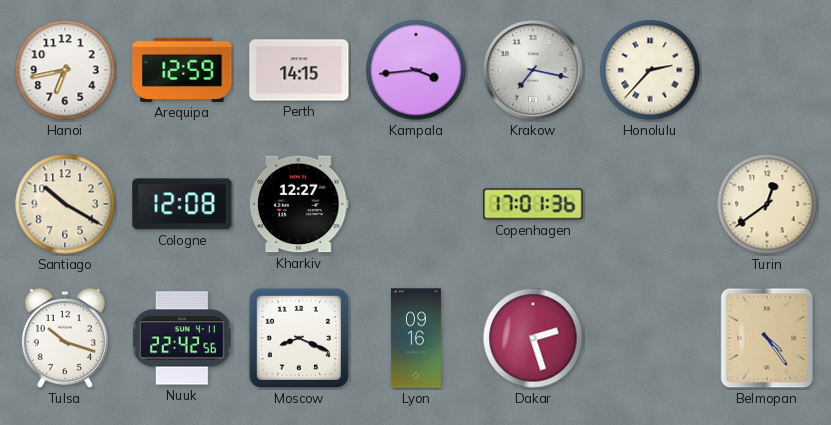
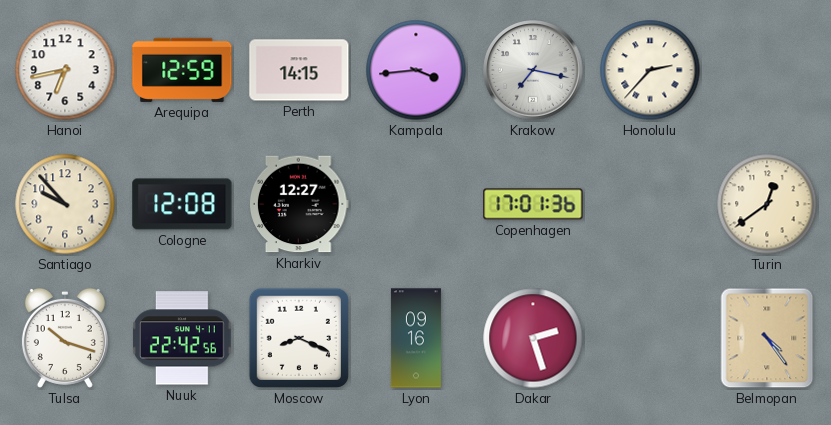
Santiago: 10:20 -> 9:53
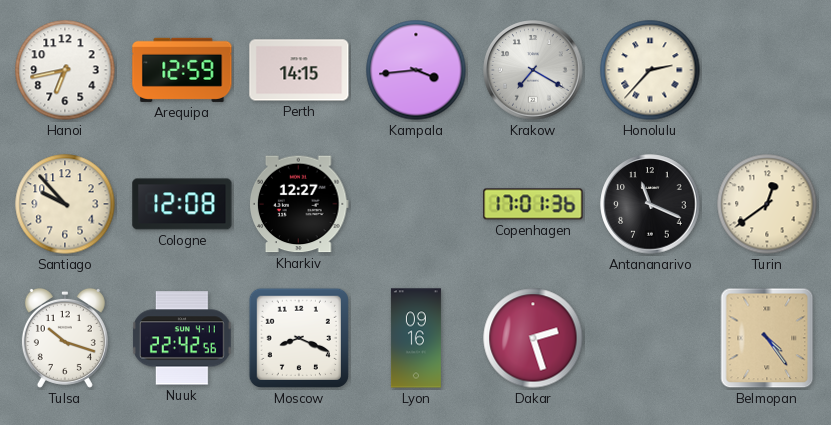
Krakow: 7:17 -> 7:20
Antananarivo: none -> 11:19
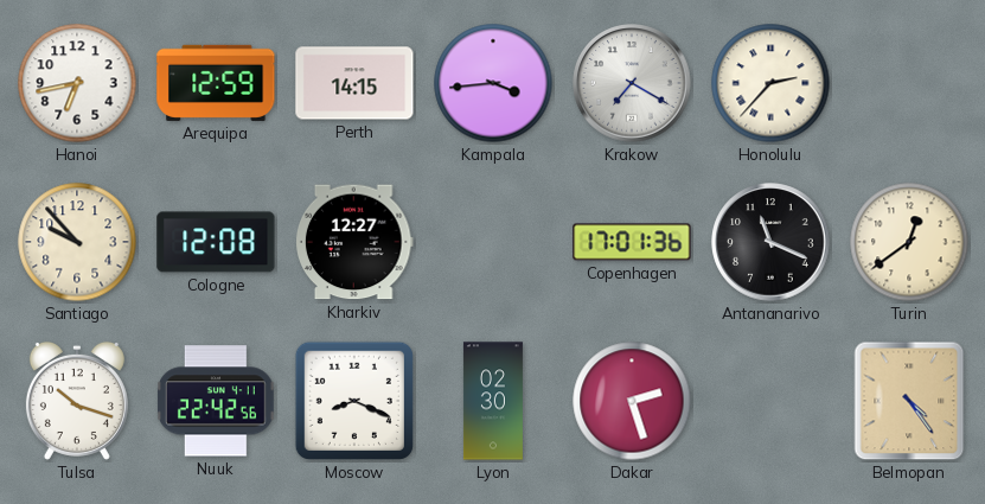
Lyon: 09:16 -> 02:30
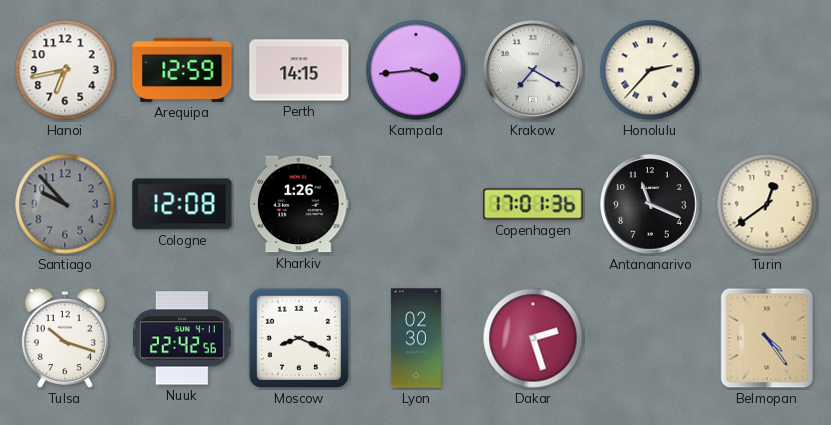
Santiago dial: cream -> grey
Kharkiv: 12:27 -> 1:26
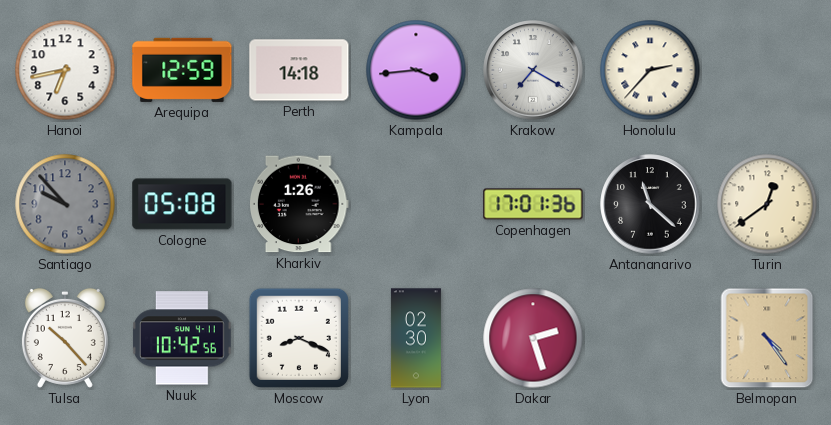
Perth: 14:15 -> 14:18
Cologne: 12:08 -> 05:08
Antananarivo: 11:19 -> 11:22
Tulsa: 10:18 -> 10:23
Nuuk: 22:42 -> 10:42
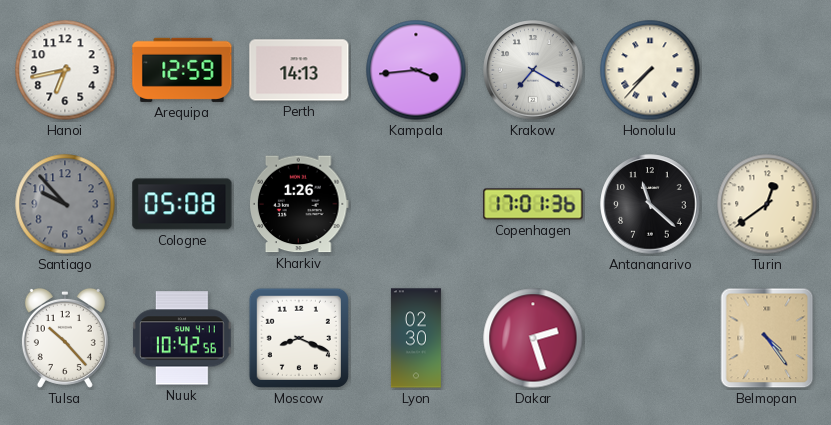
Perth: 14:18 -> 14:13
Honolulu: 2:37 -> 7:37
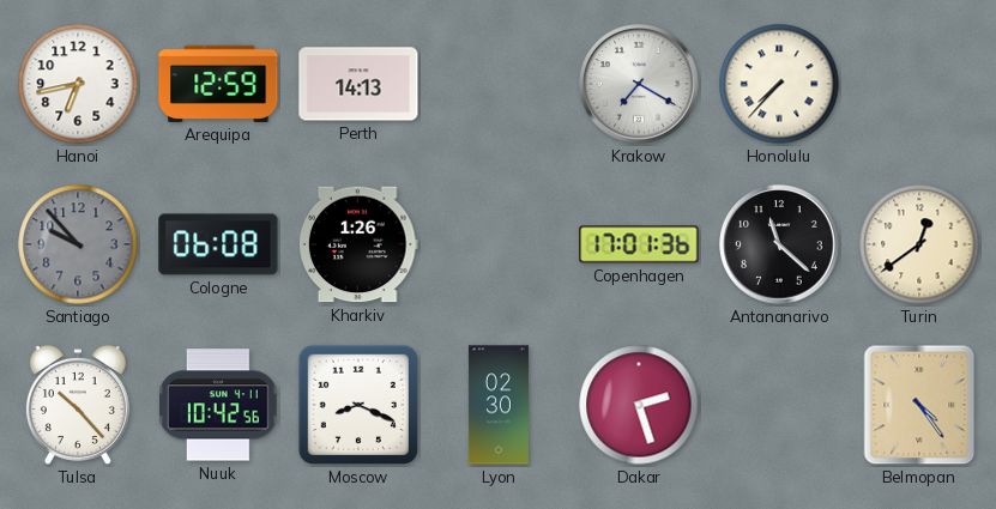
Kampala: 3:44 -> none
Cologne: 05:08 -> 06:08
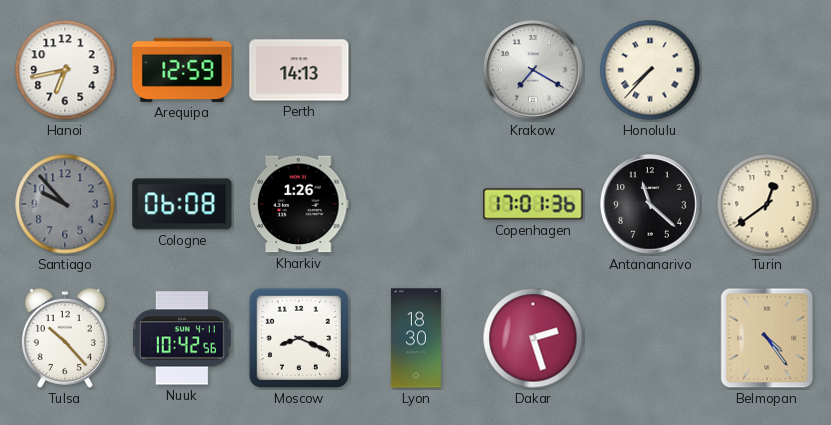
Lyon: 02:30 -> 18:30
